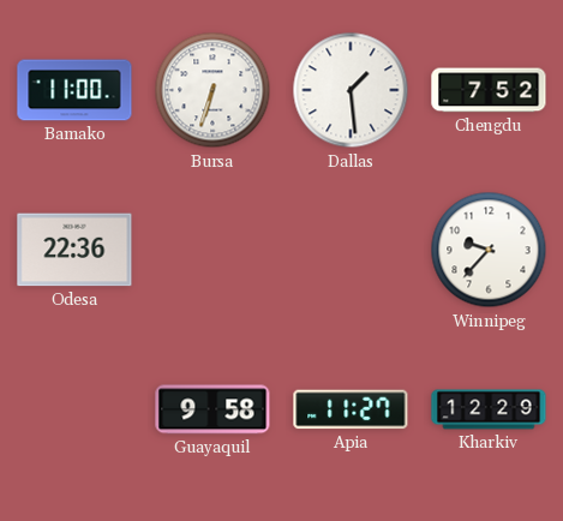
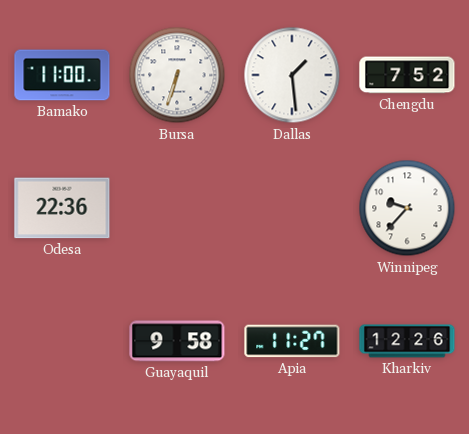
Kharkiv: 12:29 -> 12:26
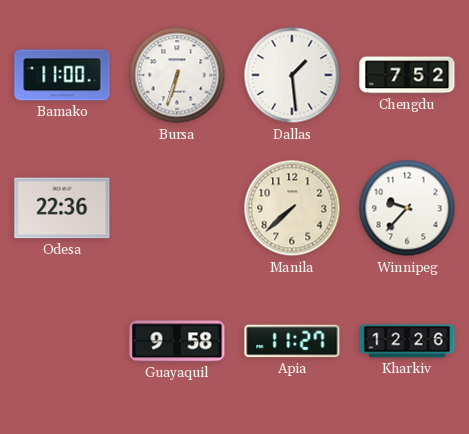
Manila: none -> 7:38
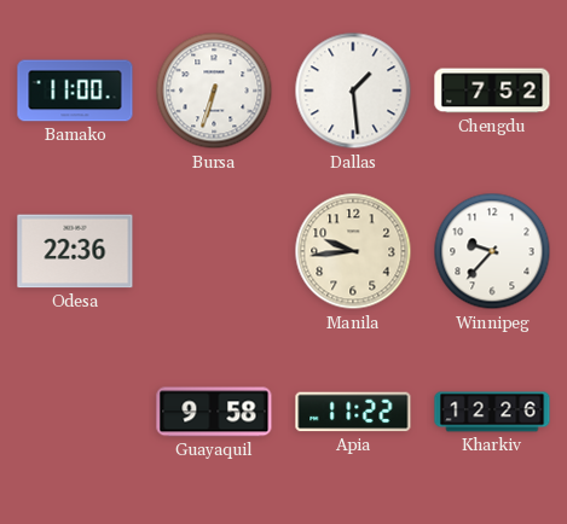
Manila: 7:38 -> 9:44
Apia: 11:27 -> 11:22
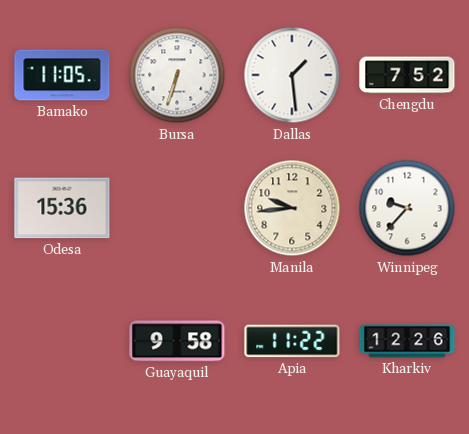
Bamako: 11:00 -> 11:05
Odesa: 22:36 -> 15:36
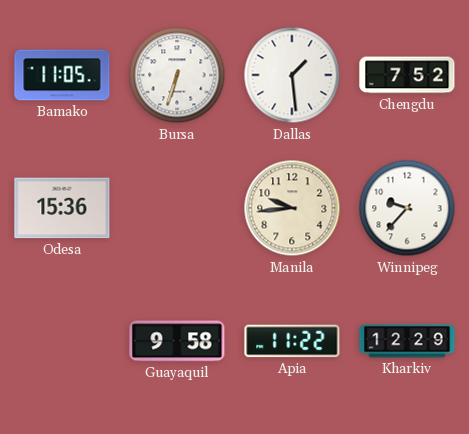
Kharkiv: 12:26 -> 12:29
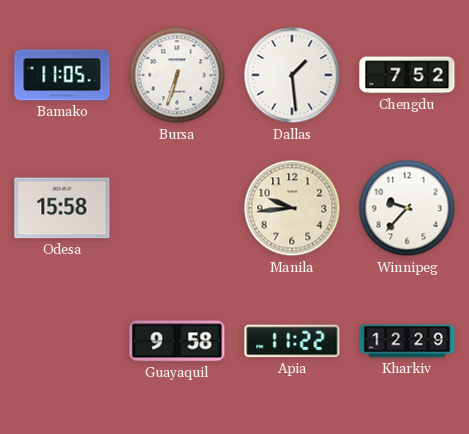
Odesa: 15:36 -> 15:58
